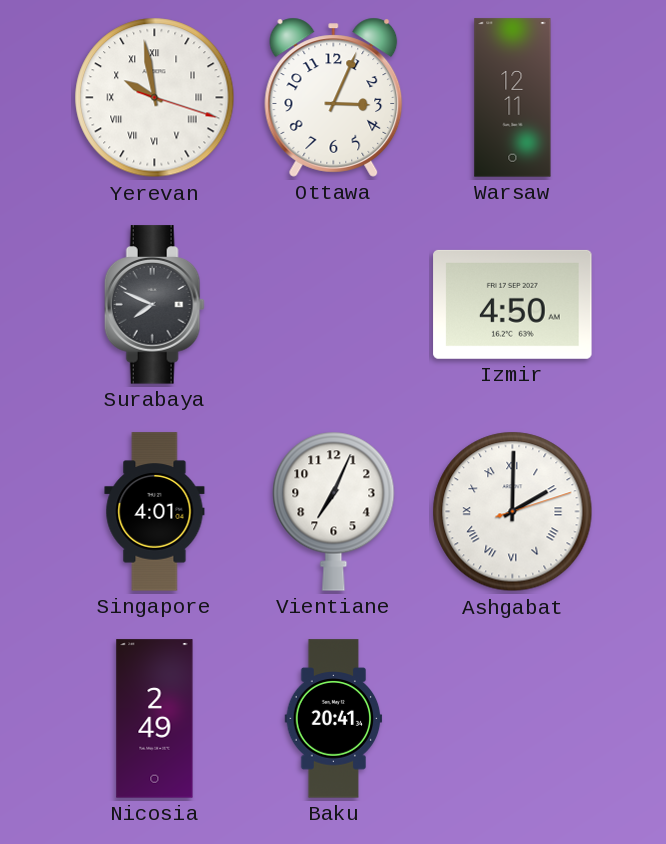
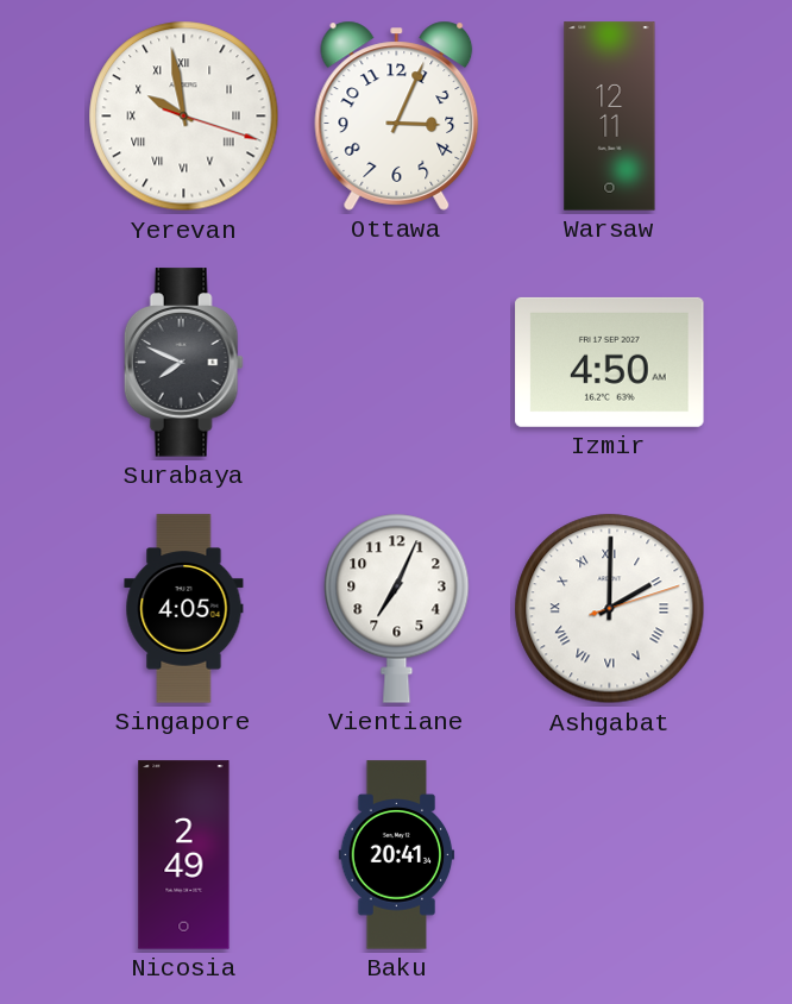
Singapore: 4:01 -> 4:05
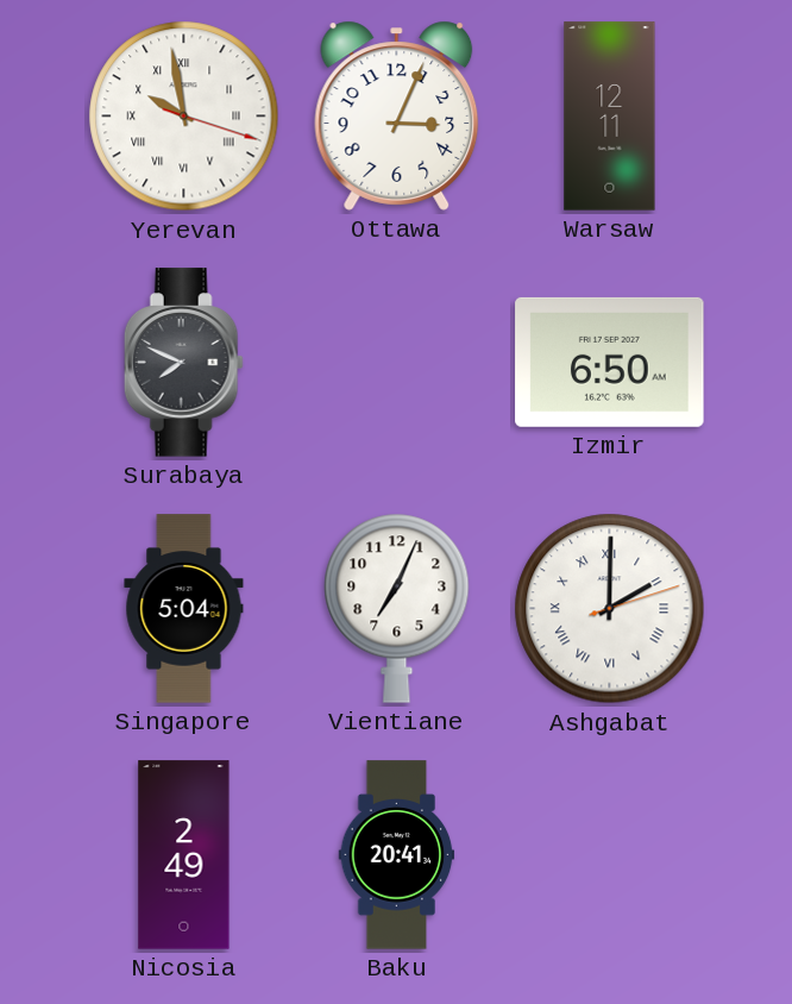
Izmir: 4:50 -> 6:50
Singapore: 4:05 -> 5:04
